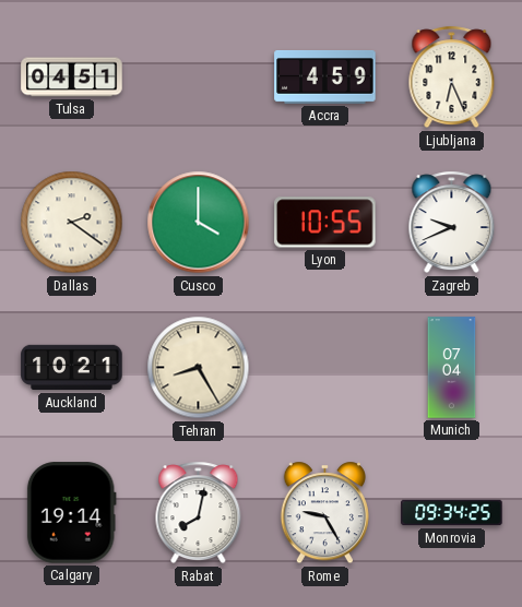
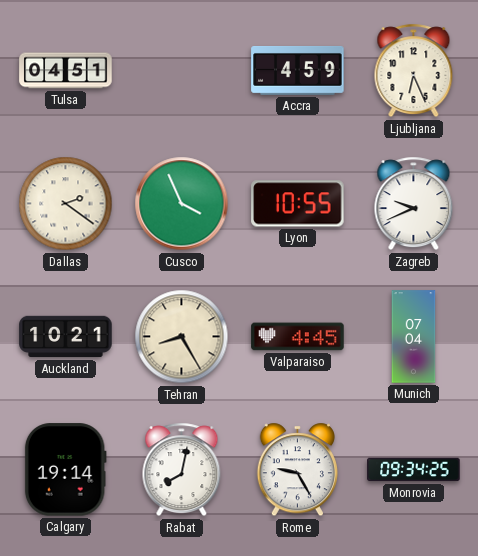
Cusco: 4:00 -> 3:56
Valparaiso: none -> 4:45
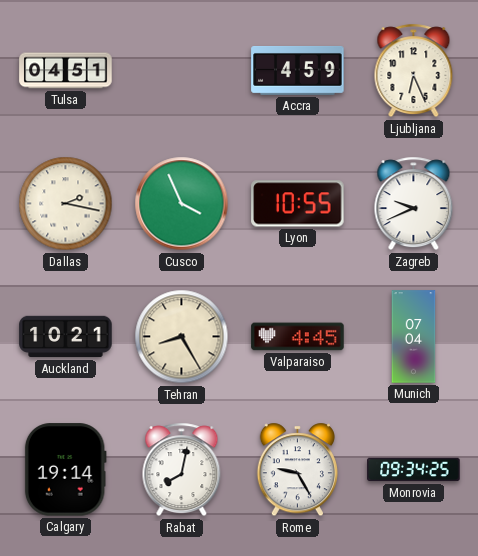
Dallas: 2:21 -> 2:17
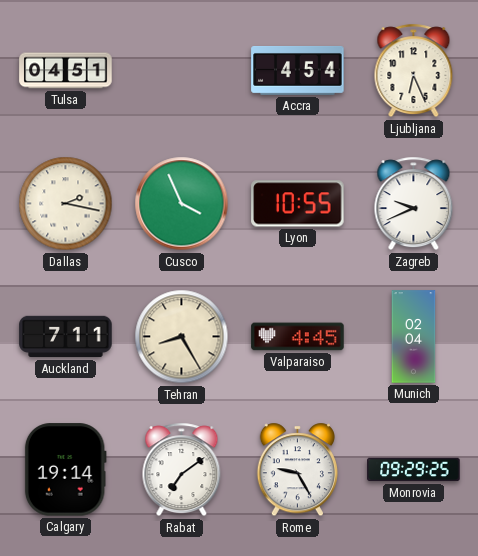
Accra: 4:59 -> 4:54
Auckland: 10:21 -> 7:11
Munich: 07:04 -> 02:04
Rabat: 8:02 -> 7:09
Monrovia: 09:34 -> 09:29
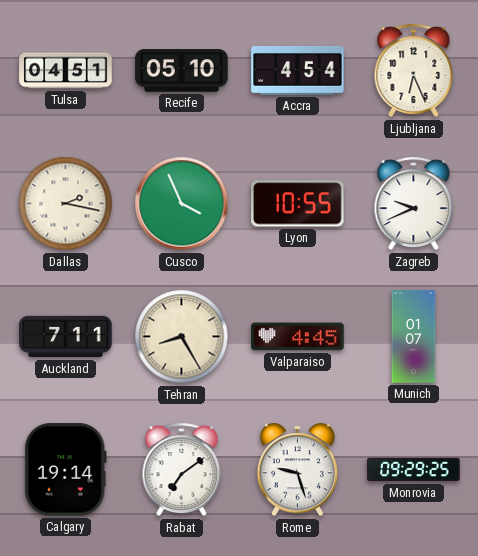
Recife: none -> 05:10
Munich: 02:04 -> 01:07
Rome: 9:25 -> 9:27
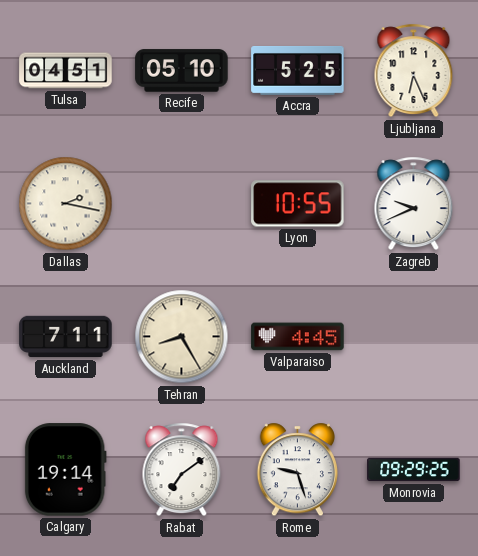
Accra: 4:54 -> 5:25
Cusco: 3:56 -> none
Munich: 01:07 -> none
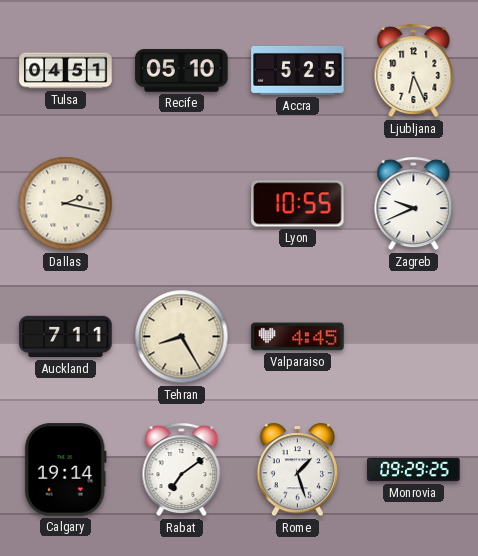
Rome: 9:27 -> 1:27
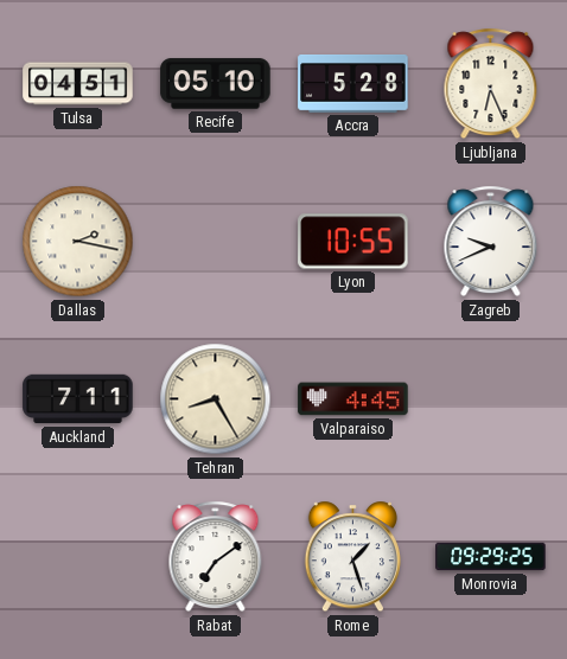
Accra: 5:25 -> 5:28
Calgary: 19:14 -> none
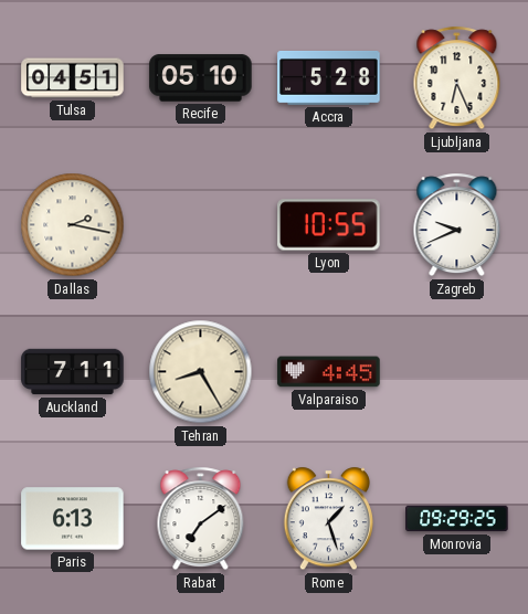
Paris: none -> 6:13
